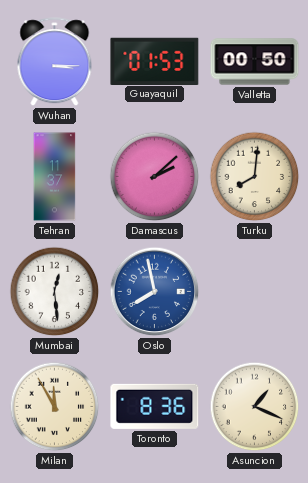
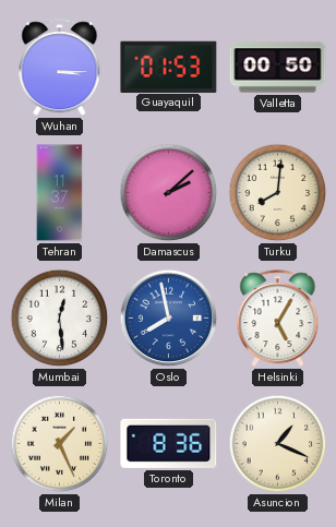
Helsinki: none -> 5:05
Milan: 11:55 -> 1:26
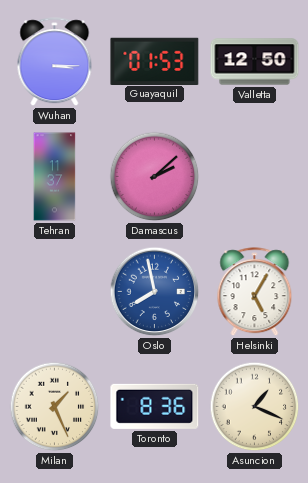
Valletta: 00:50 -> 12:50
Turku: 8:01 -> none
Mumbai: 12:29 -> none
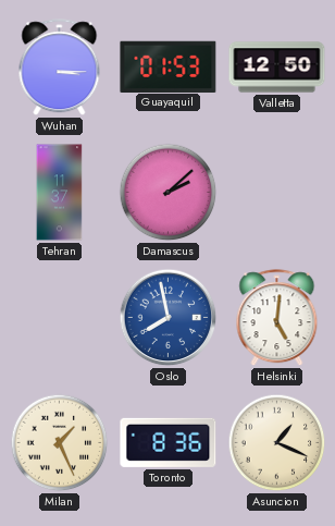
Helsinki: 5:05 -> 5:01
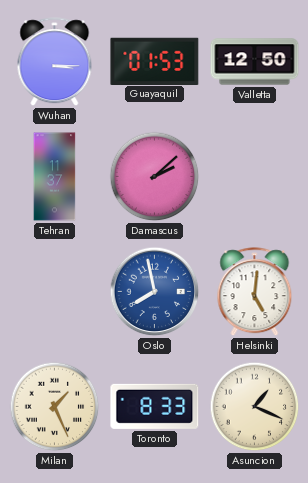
Toronto: 8:36 -> 8:33
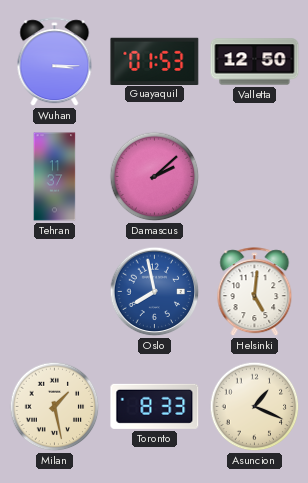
Milan: 1:26 -> 1:28
